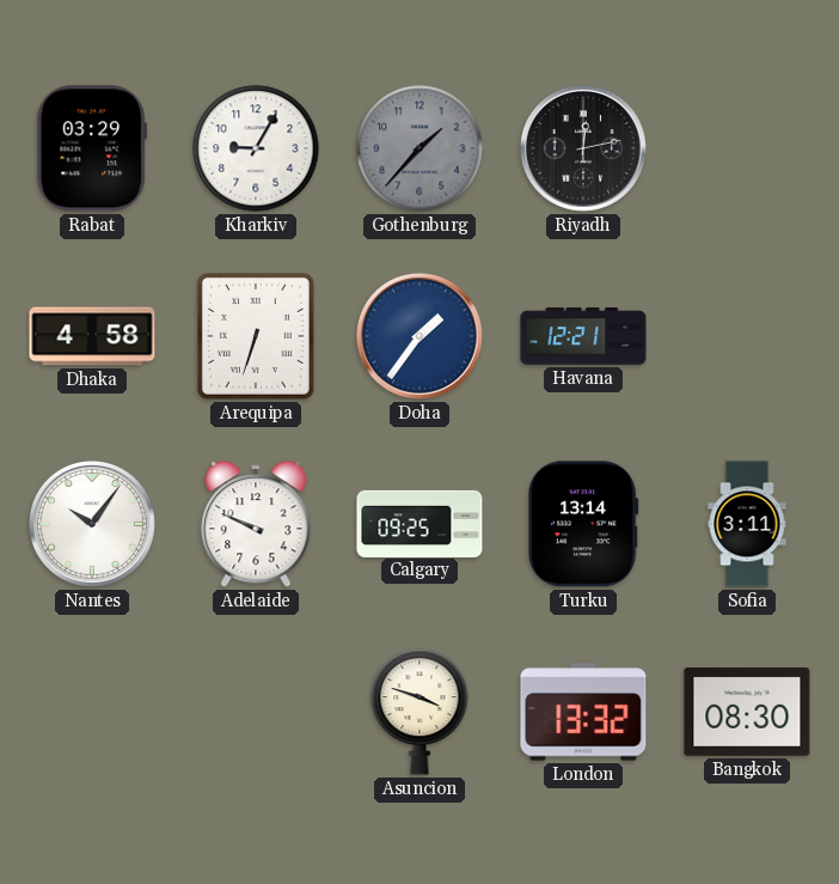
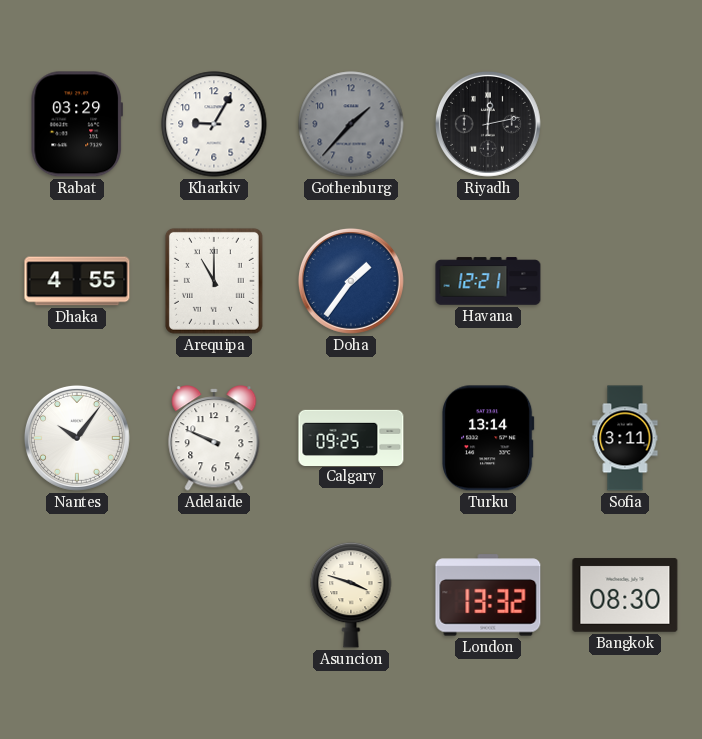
Dhaka: 4:58 -> 4:55
Arequipa: 6:33 -> 11:00
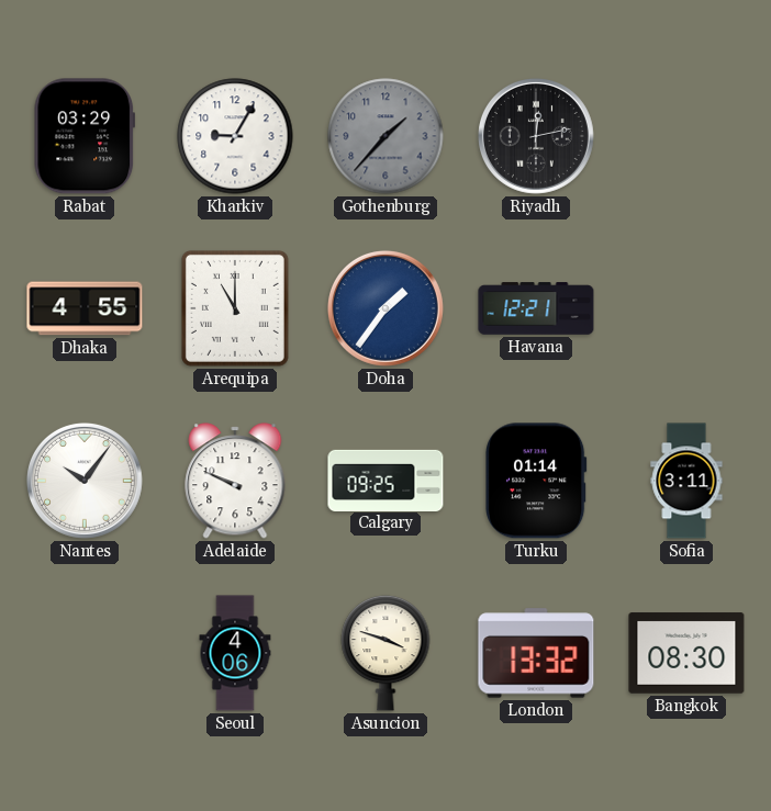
Turku: 13:14 -> 01:14
Seoul: none -> 4:06
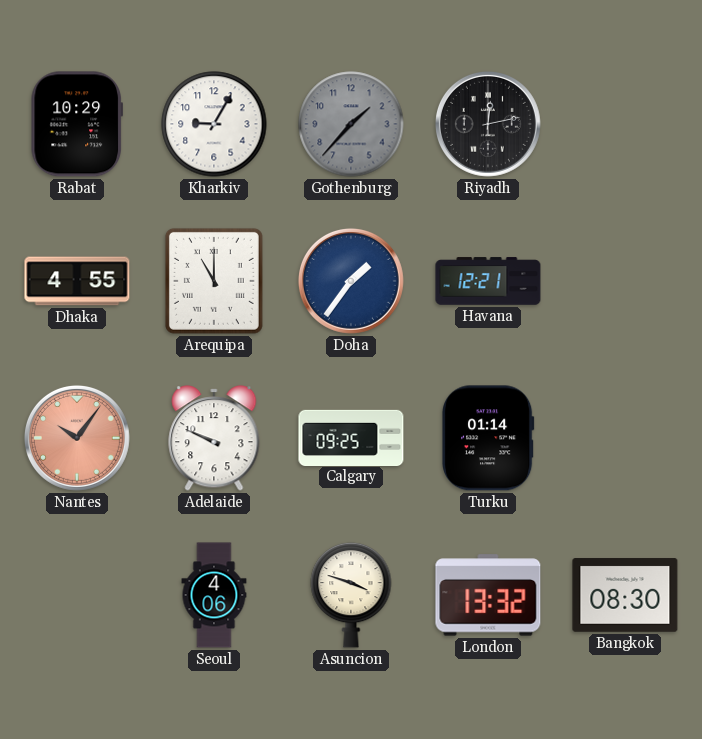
Rabat: 03:29 -> 10:29
Nantes dial: white -> salmon
Sofia: 3:11 -> none
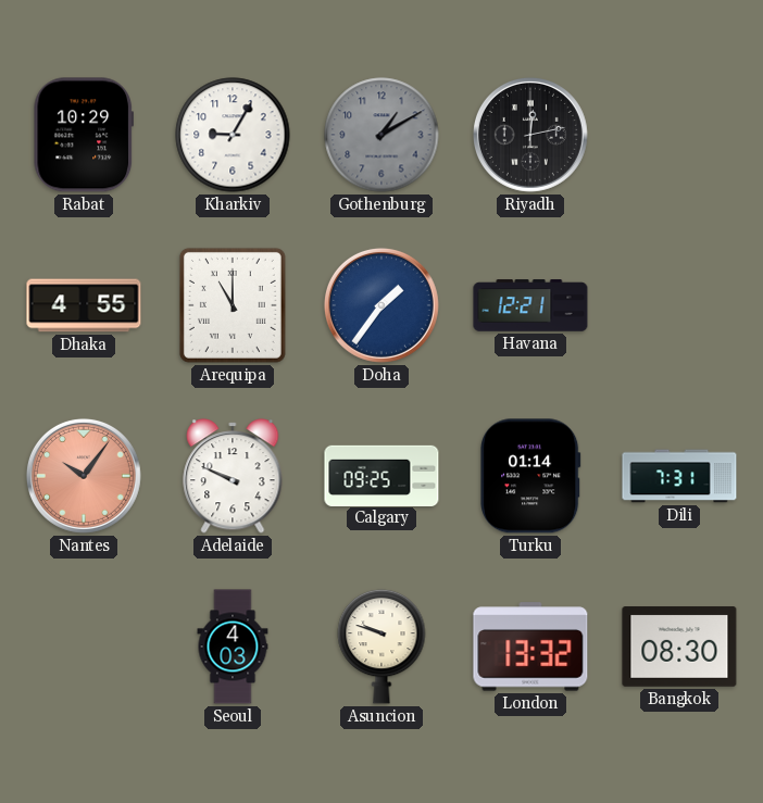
Gothenburg: 1:37 -> 1:10
Dili: none -> 7:31
Seoul: 4:06 -> 4:03
Asuncion: 3:48 -> 9:48
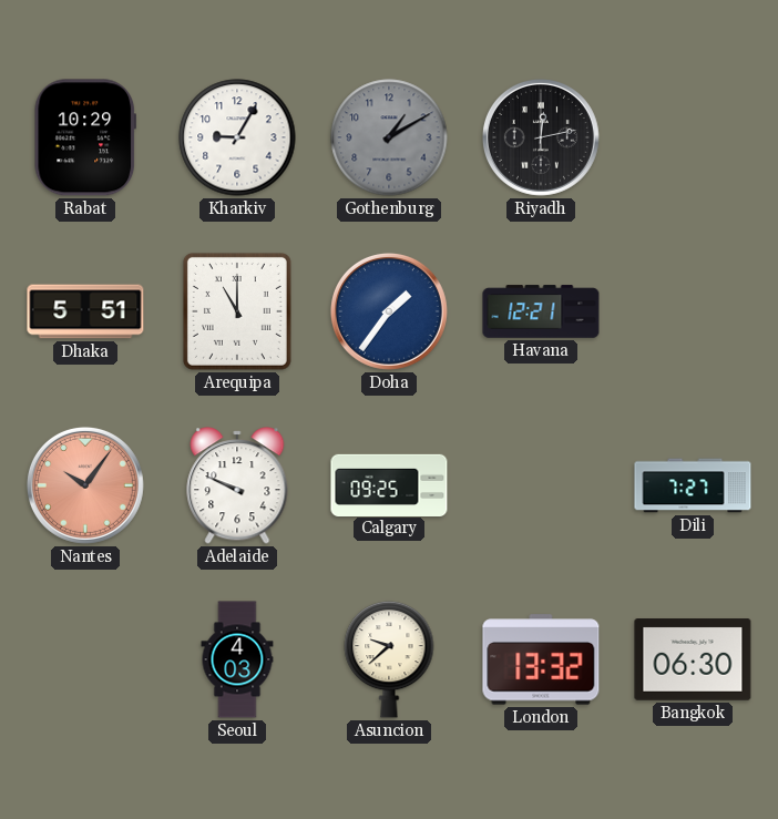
Dhaka: 4:55 -> 5:51
Turku: 01:14 -> none
Dili: 7:31 -> 7:27
Asuncion: 9:48 -> 9:38
Bangkok: 08:30 -> 06:30
